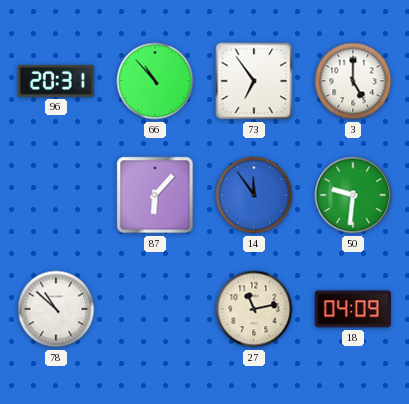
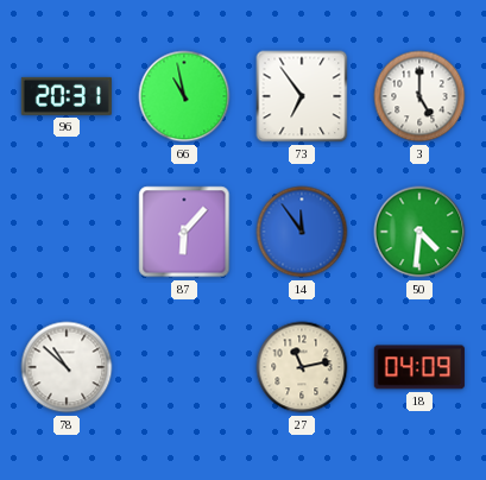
66: 10:53 -> 10:58
50: 9:31 -> 4:31
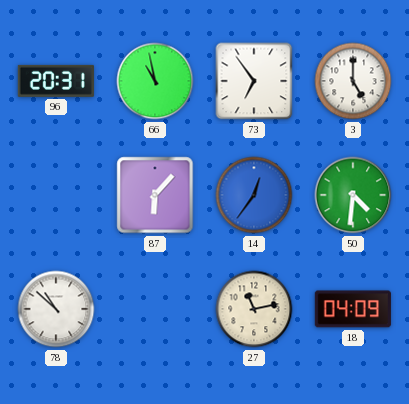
14: 11:54 -> 12:36
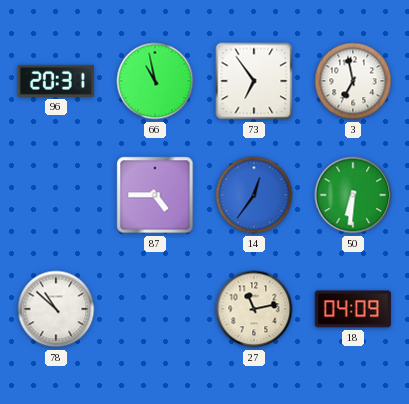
3: 5:00 -> 6:58
87: 6:07 -> 4:45
50: 4:31 -> 6:31
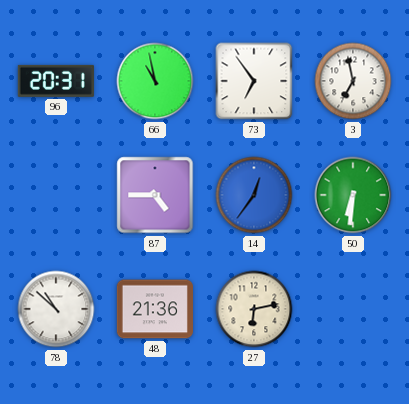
48: none -> 21:36
27: 11:13 -> 6:13
18: 04:09 -> none
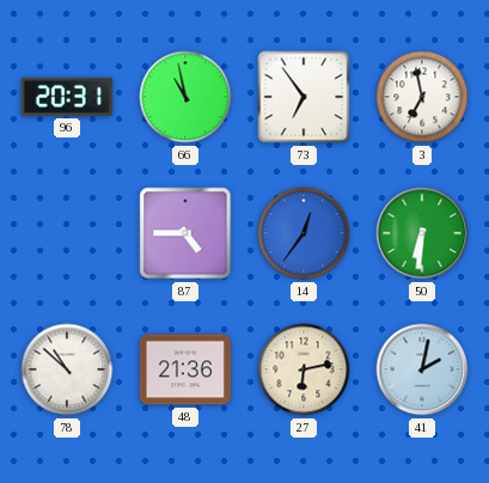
41: none -> 2:02
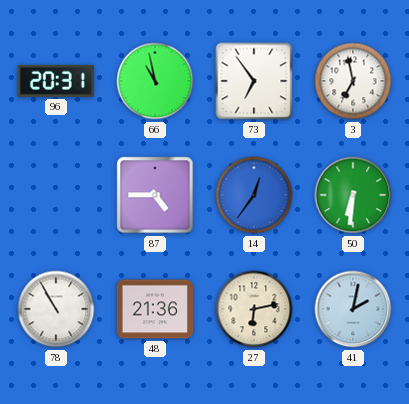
78: 10:52 -> 10:55
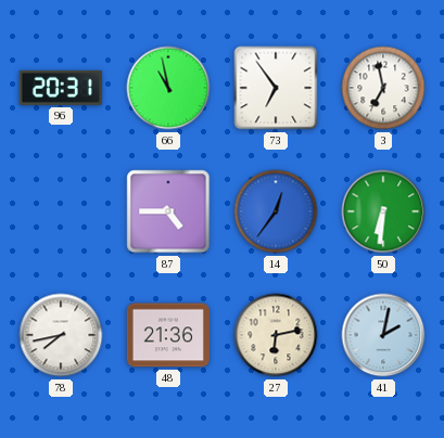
78: 10:55 -> 7:43
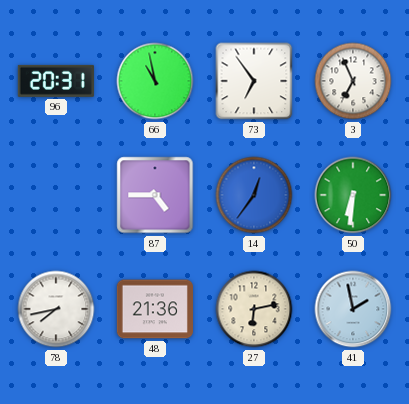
3: 6:58 -> 6:56
41: 2:02 -> 1:58
